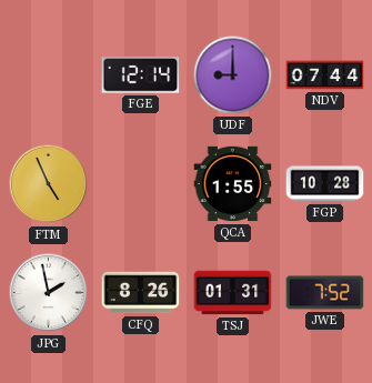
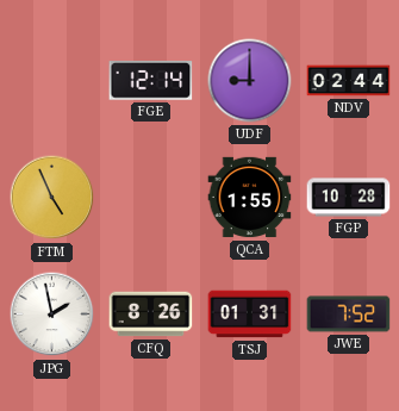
NDV: 07:44 -> 02:44
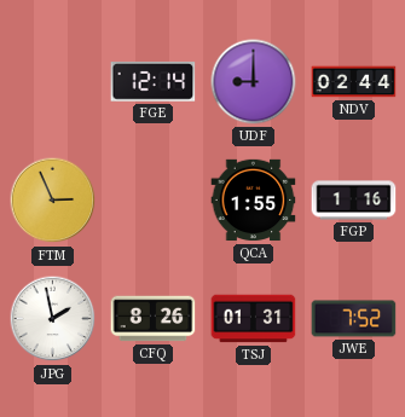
FTM: 4:56 -> 2:56
FGP: 10:28 -> 1:16
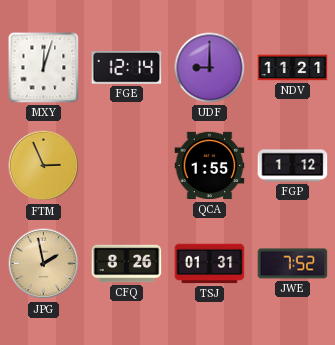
MXY: none -> 12:03
NDV: 02:44 -> 11:21
FGP: 1:16 -> 1:12
JPG dial: white -> champagne
